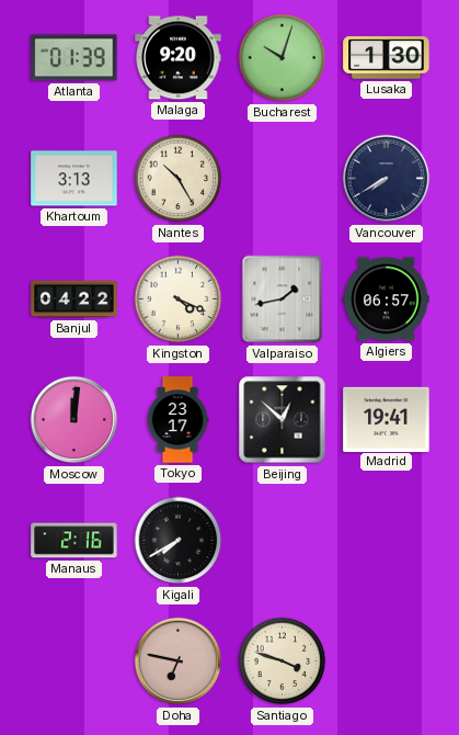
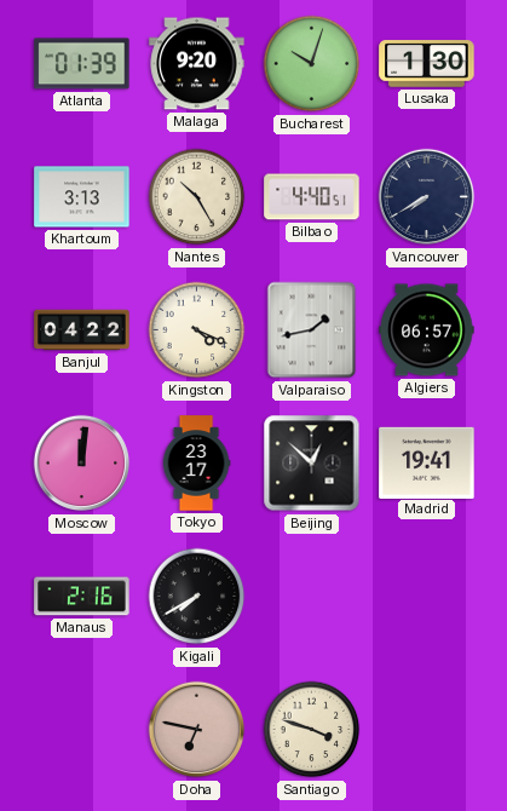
Bilbao: none -> 4:40
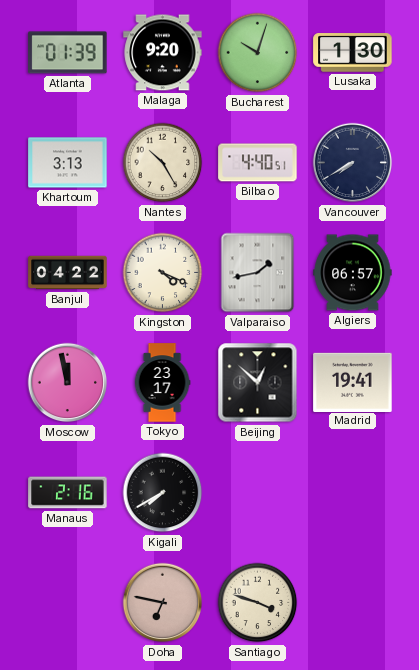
Moscow: 12:01 -> 11:58
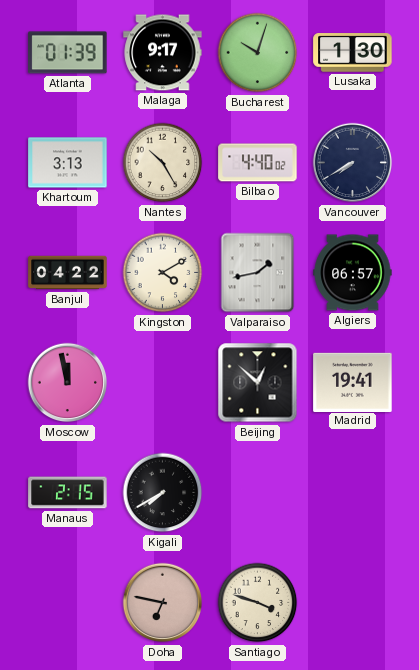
Malaga: 9:20 -> 9:17
Bilbao: 4:40:51 -> 4:40:02
Kingston: 4:19 -> 4:10
Tokyo: 23:17 -> none
Manaus: 2:16 -> 2:15
